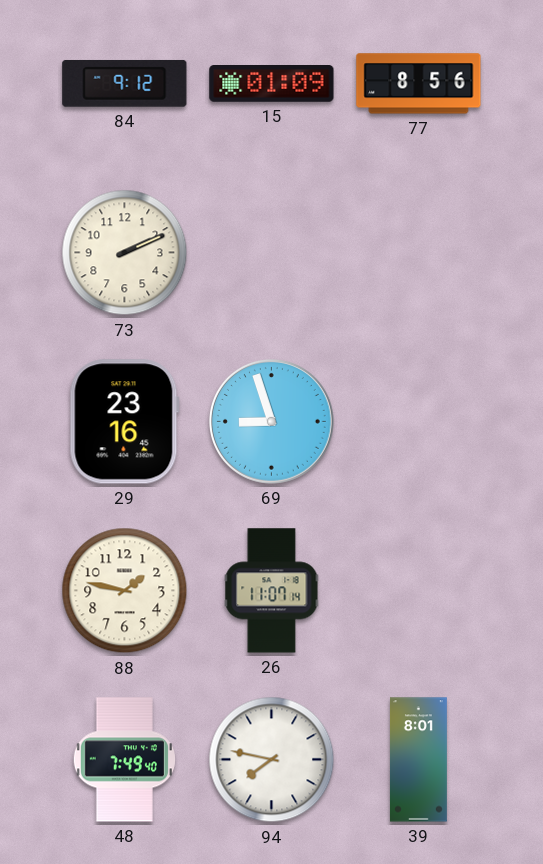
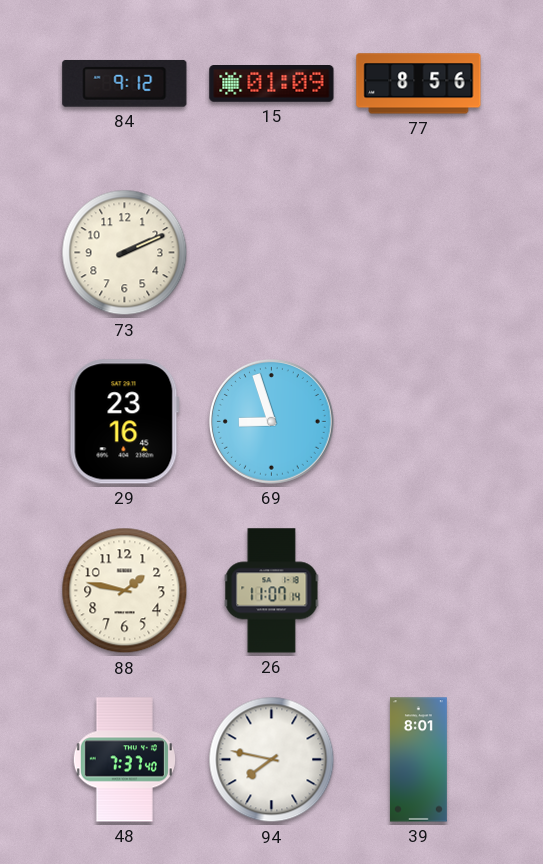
48: 7:49 -> 7:37
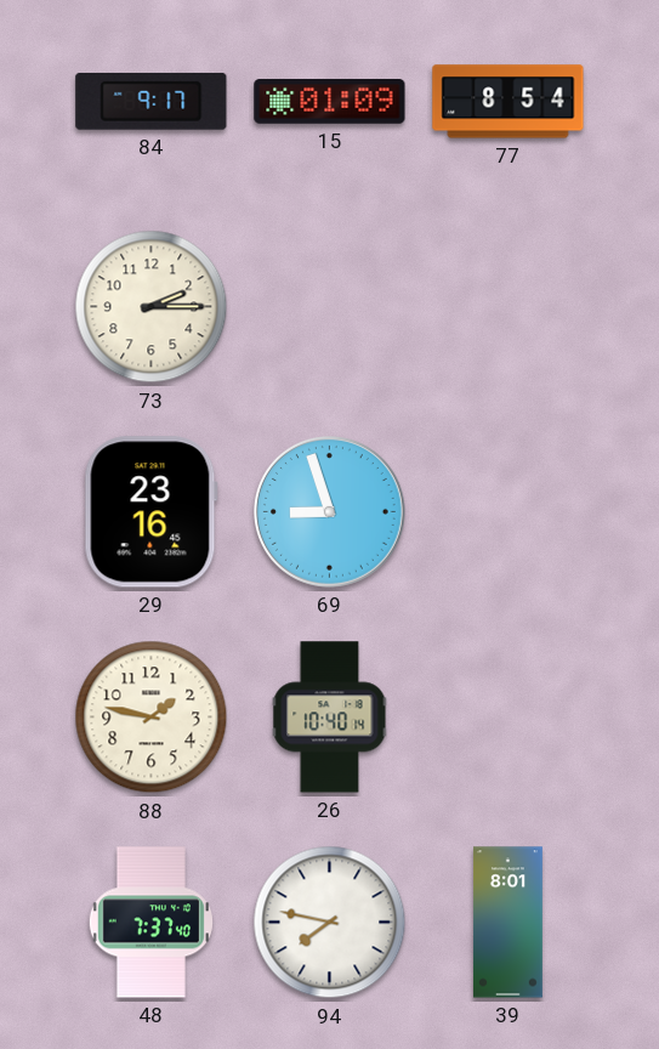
84: 9:12 -> 9:17
77: 8:56 -> 8:54
73: 2:11 -> 2:15
26: 11:07 -> 10:40
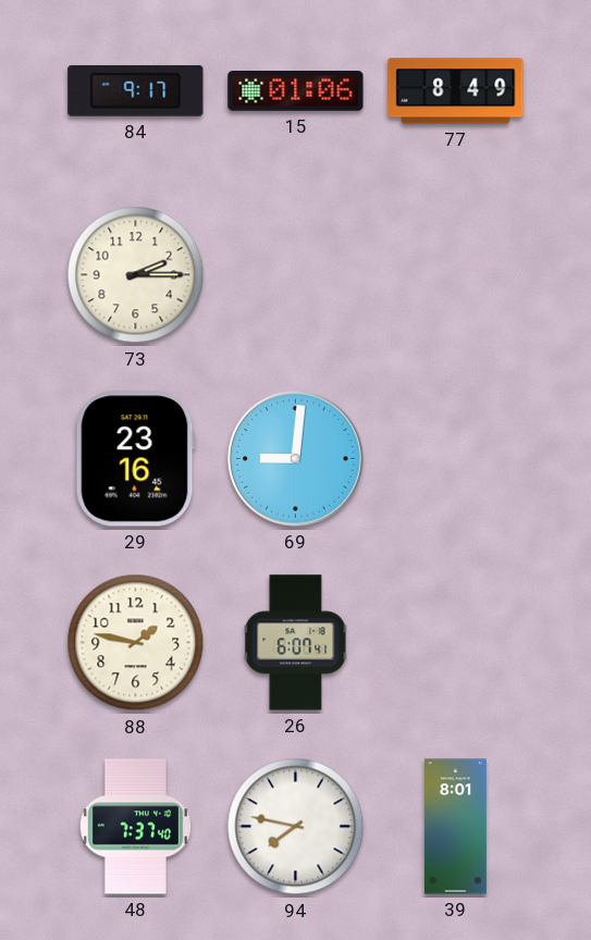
15: 01:09 -> 01:06
77: 8:54 -> 8:49
69: 8:57 -> 9:01
26: 10:40 -> 6:07
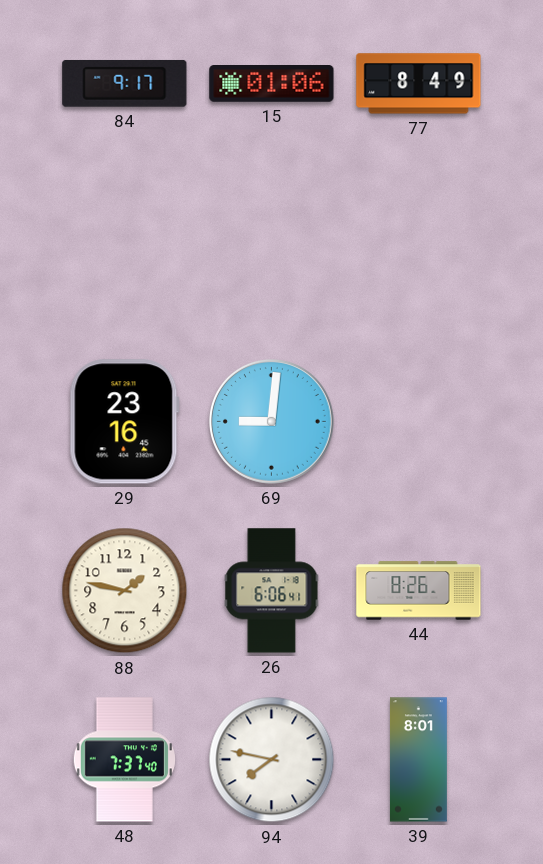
73: 2:15 -> none
26: 6:07 -> 6:06
44: none -> 8:26
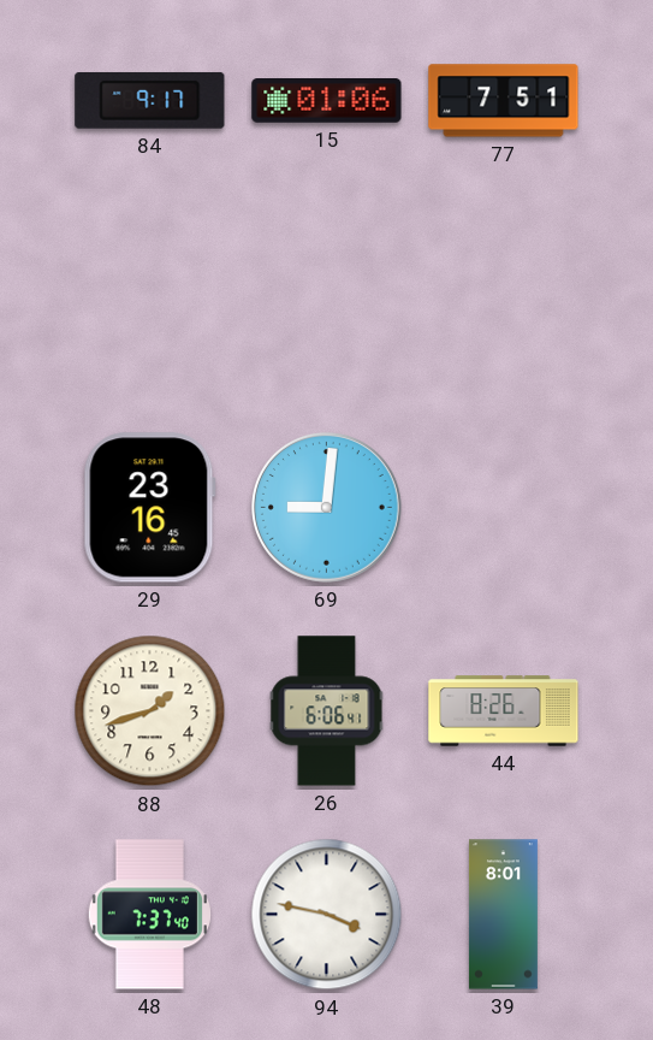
77: 8:49 -> 7:51
88: 1:47 -> 1:42
94: 7:47 -> 3:47
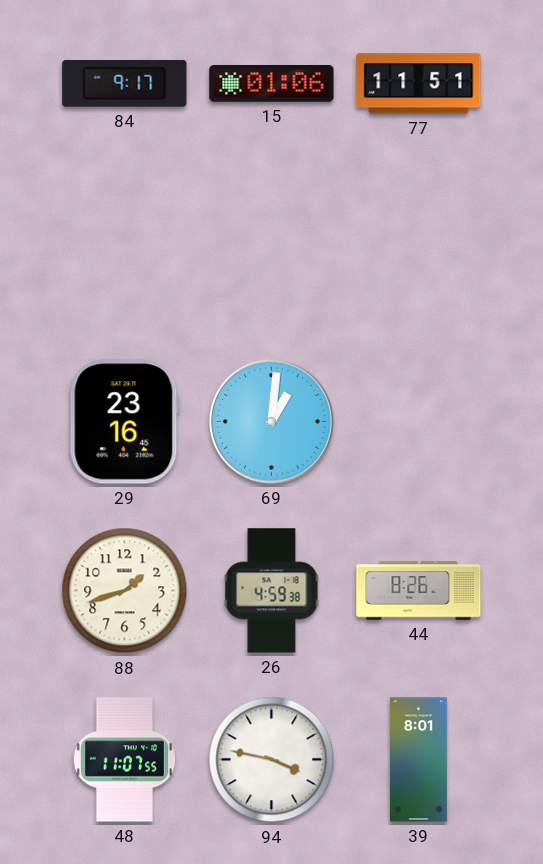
77: 7:51 -> 11:51
69: 9:01 -> 1:01
26: 6:06 -> 4:59
48: 7:37 -> 11:07
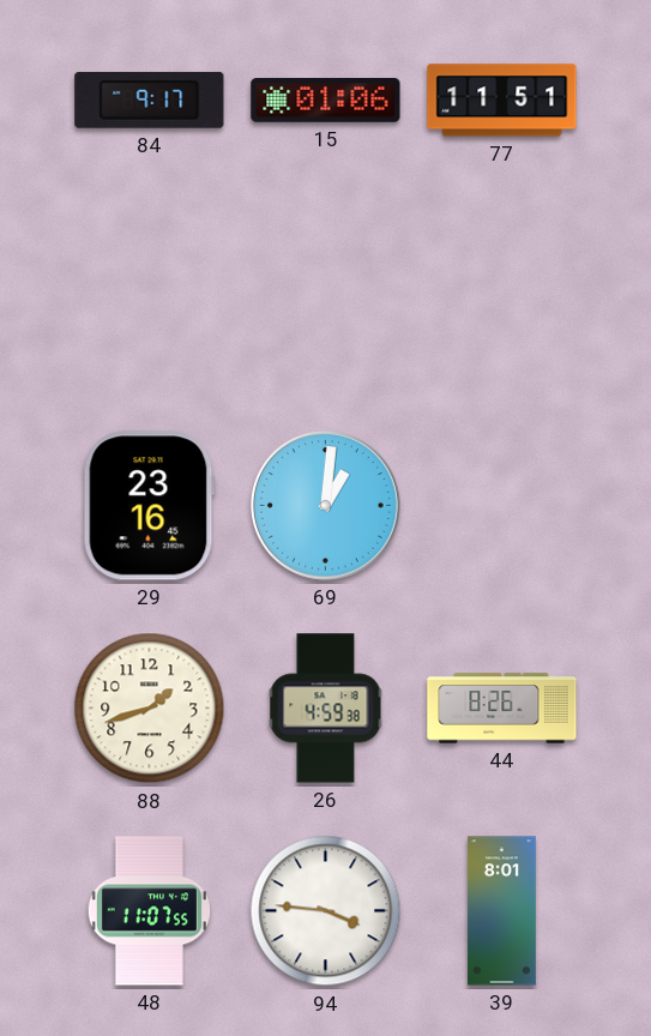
94: 3:47 -> 3:46
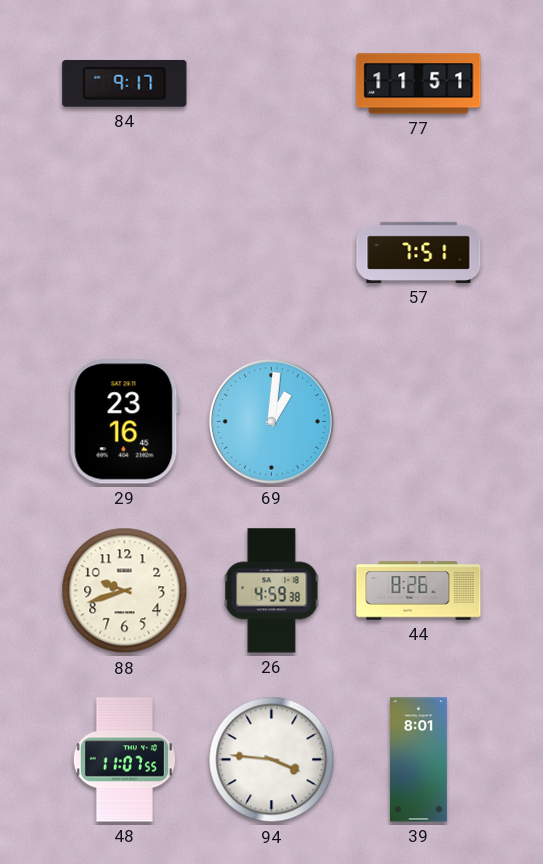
15: 01:06 -> none
57: none -> 7:51
88: 1:42 -> 9:42
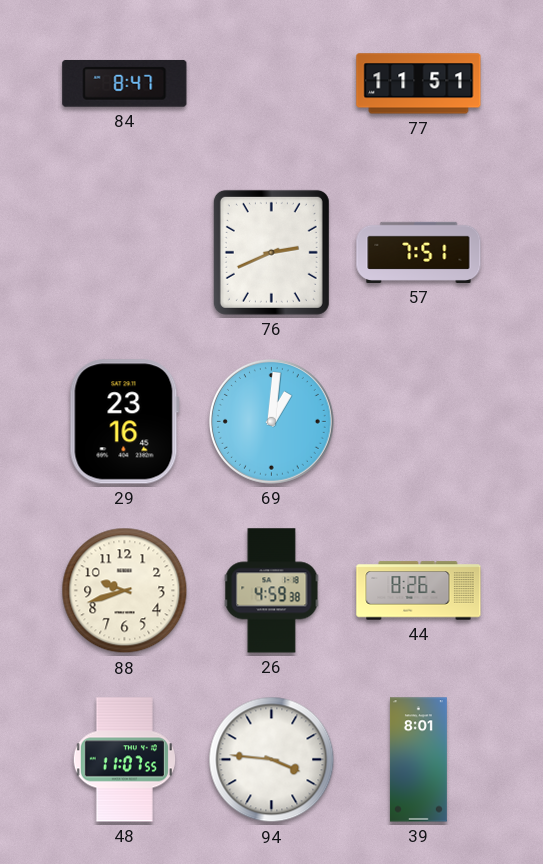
84: 9:17 -> 8:47
76: none -> 2:41
